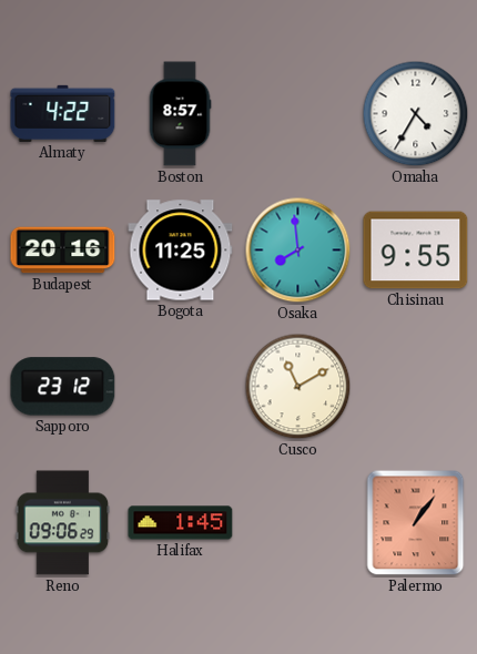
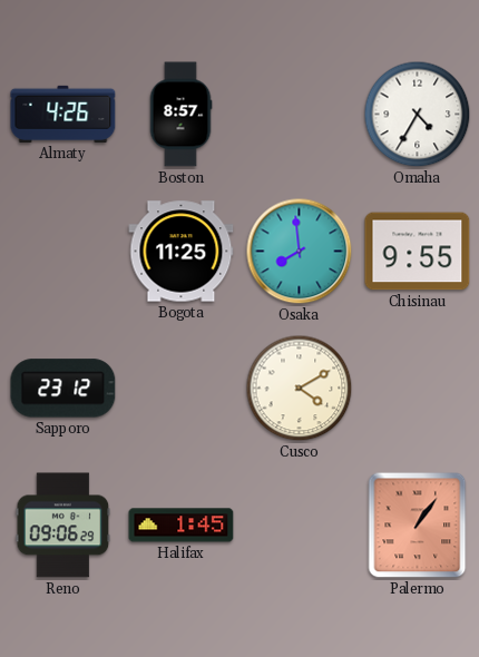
Almaty: 4:22 -> 4:26
Budapest: 20:16 -> none
Cusco: 11:10 -> 4:10
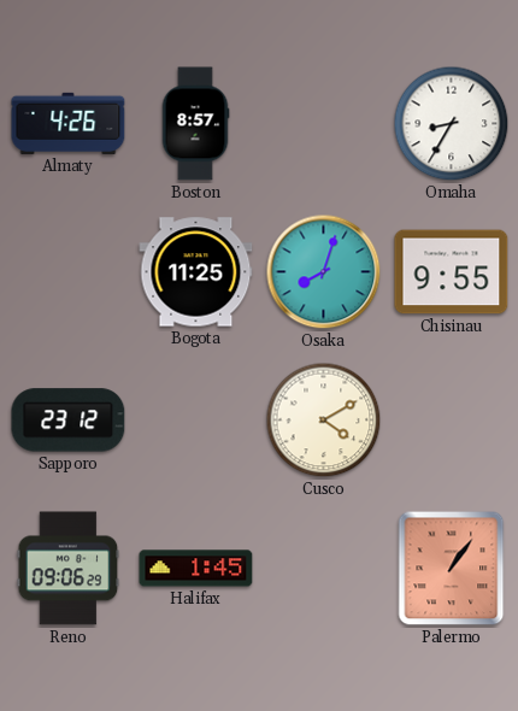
Omaha: 4:35 -> 8:35
Osaka: 7:59 -> 8:03
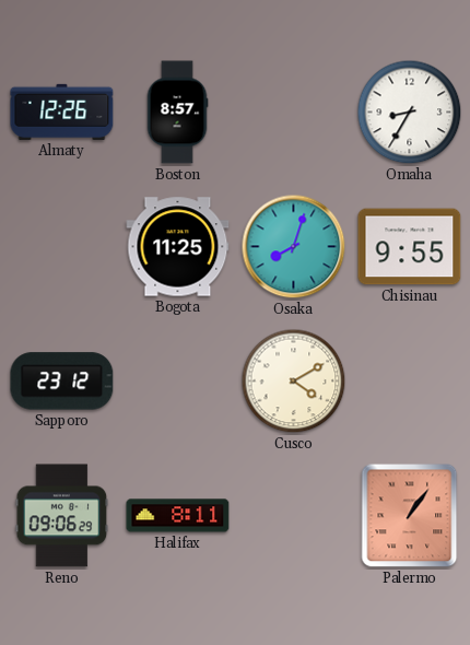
Almaty: 4:26 -> 12:26
Halifax: 1:45 -> 8:11
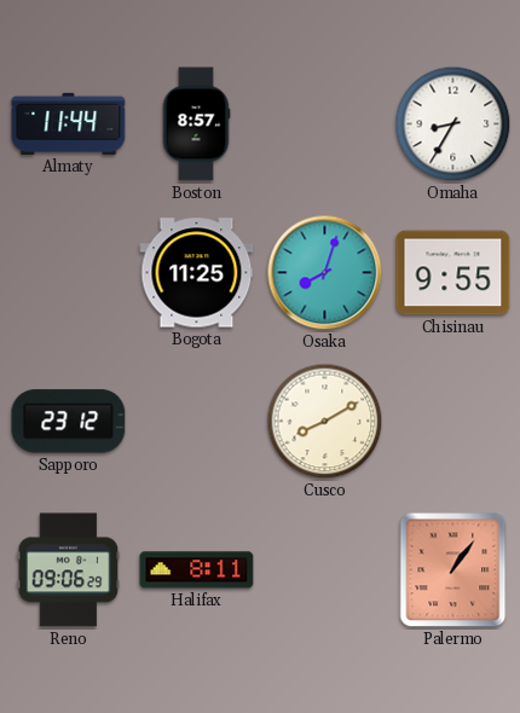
Almaty: 12:26 -> 11:44
Cusco: 4:10 -> 8:10
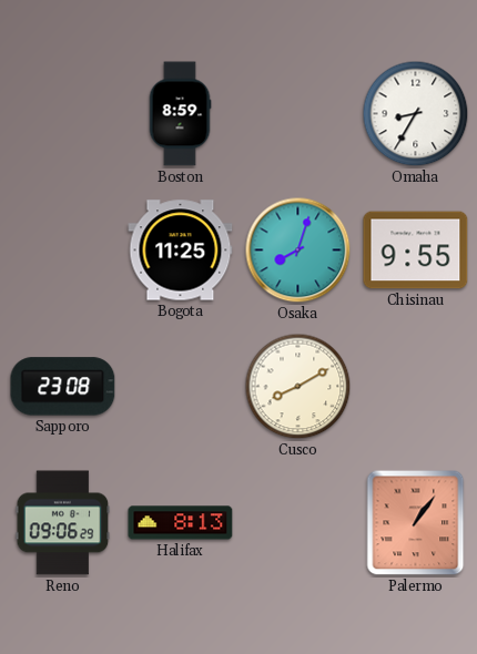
Almaty: 11:44 -> none
Boston: 8:57 -> 8:59
Sapporo: 23:12 -> 23:08
Halifax: 8:11 -> 8:13
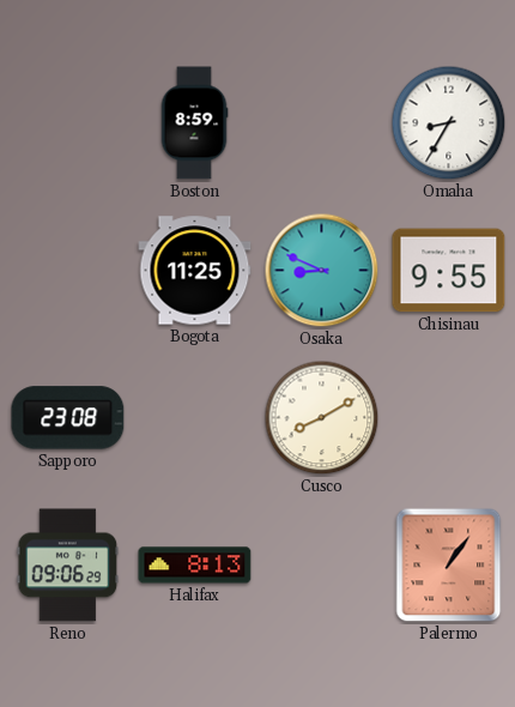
Osaka: 8:03 -> 8:49
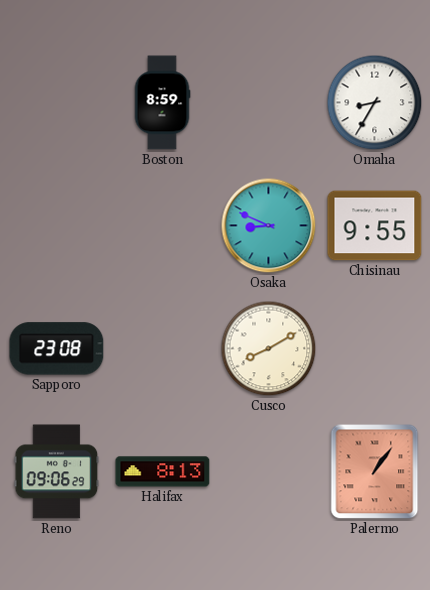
Bogota: 11:25 -> none
